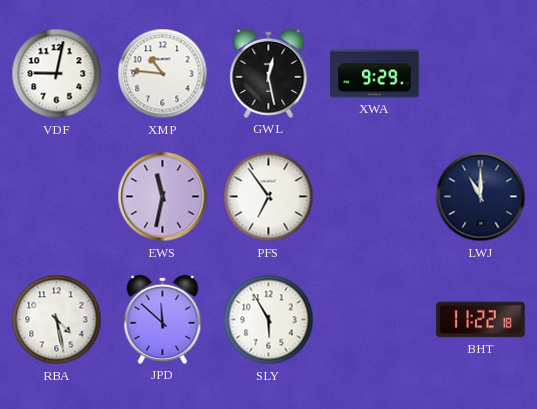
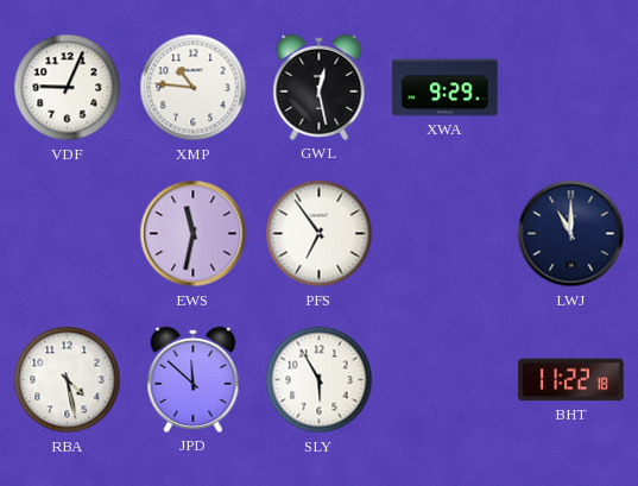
VDF: 9:02 -> 9:04
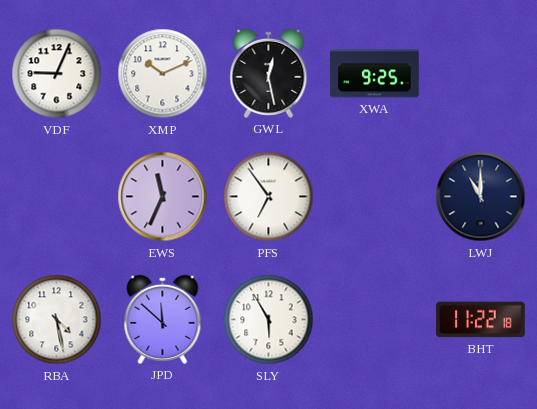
XMP: 10:46 -> 10:11
XWA: 9:29 -> 9:25
EWS: 11:32 -> 11:34
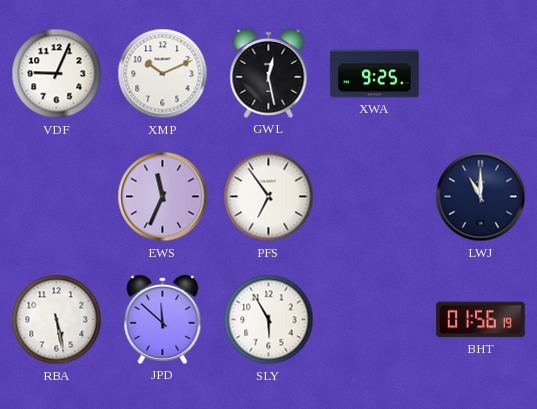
RBA: 4:28 -> 5:28
BHT: 11:22 -> 01:56
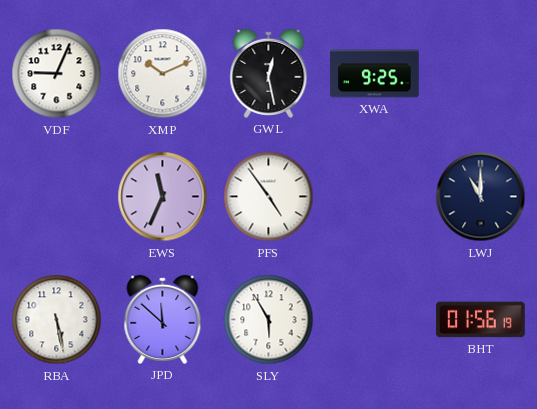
PFS: 6:54 -> 4:54
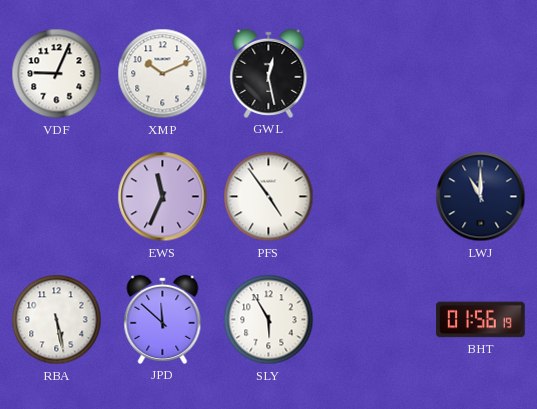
XWA: 9:25 -> none
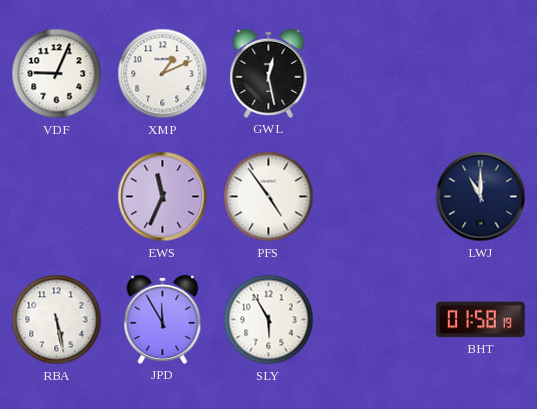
XMP: 10:11 -> 1:11
JPD: 11:52 -> 11:55
BHT: 01:56 -> 01:58
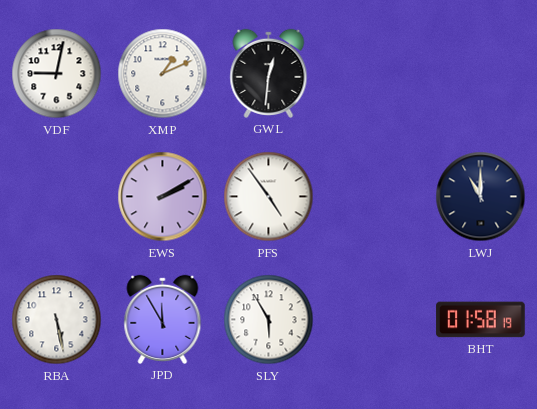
VDF: 9:04 -> 9:02
GWL: 12:28 -> 12:31
EWS: 11:34 -> 2:10
